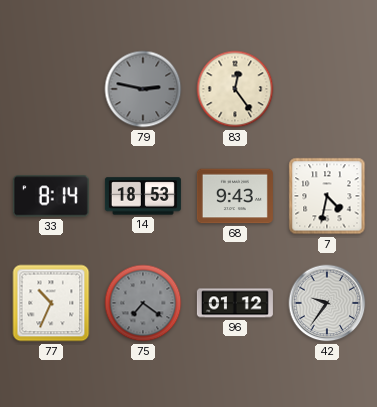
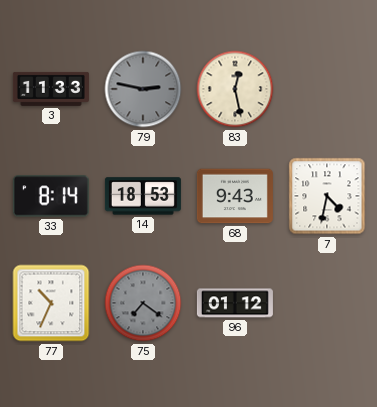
3: none -> 11:33
83: 12:24 -> 12:28
42: 9:36 -> none
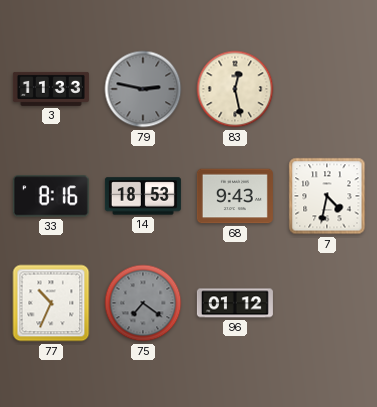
33: 8:14 -> 8:16
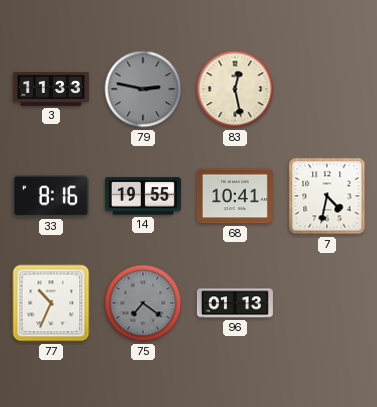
14: 18:53 -> 19:55
68: 9:43 -> 10:41
96: 01:12 -> 01:13
